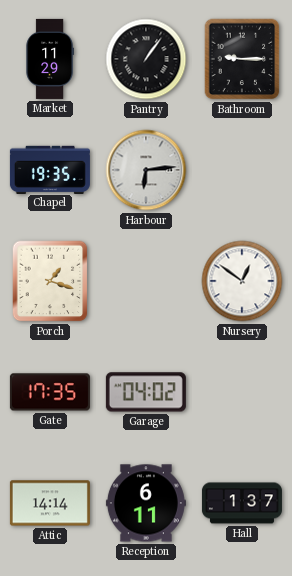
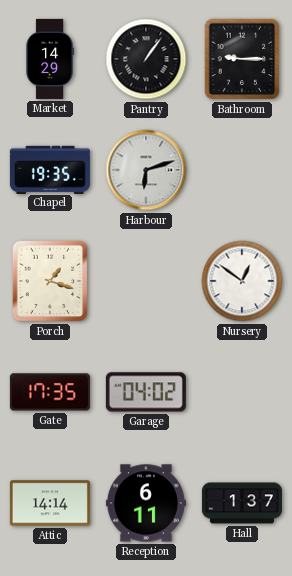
Market: 11:29 -> 14:29
Harbour: 6:14 -> 6:12
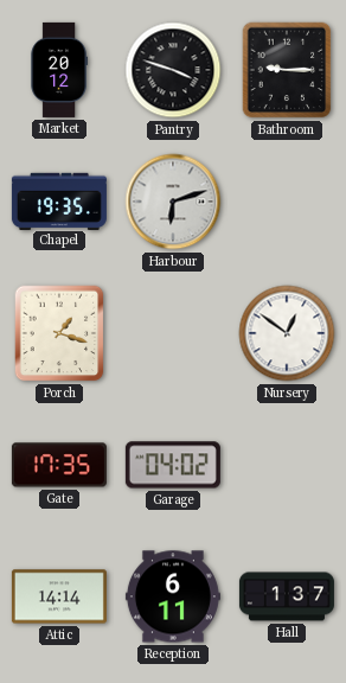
Market: 14:29 -> 20:12
Pantry: 1:06 -> 3:48
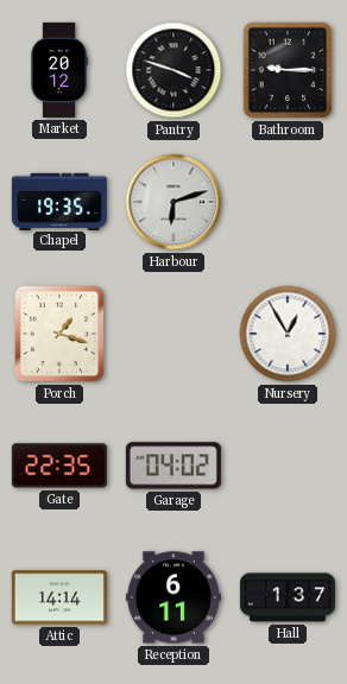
Nursery: 12:51 -> 12:55
Gate: 17:35 -> 22:35
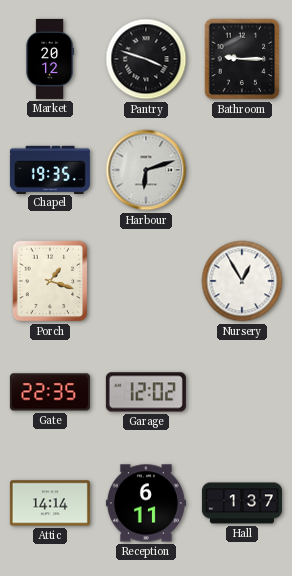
Garage: 04:02 -> 12:02
